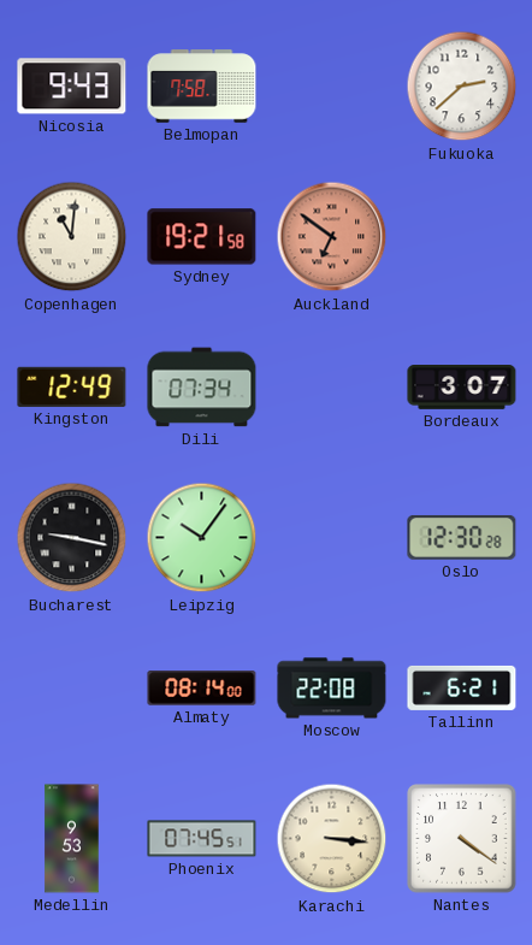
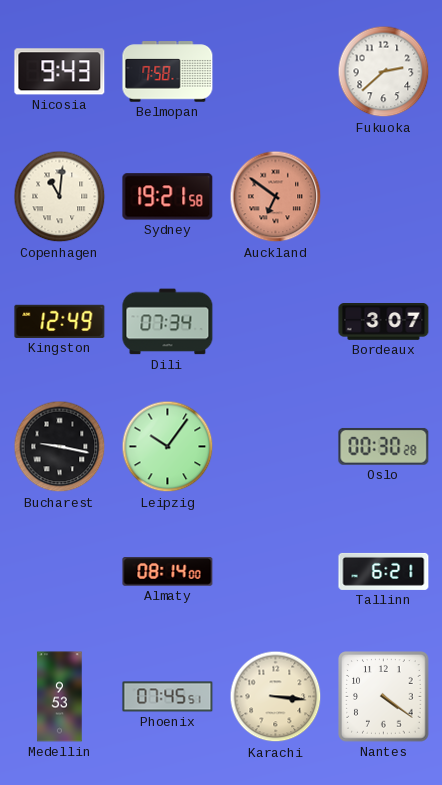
Oslo: 12:30 -> 00:30
Moscow: 22:08 -> none
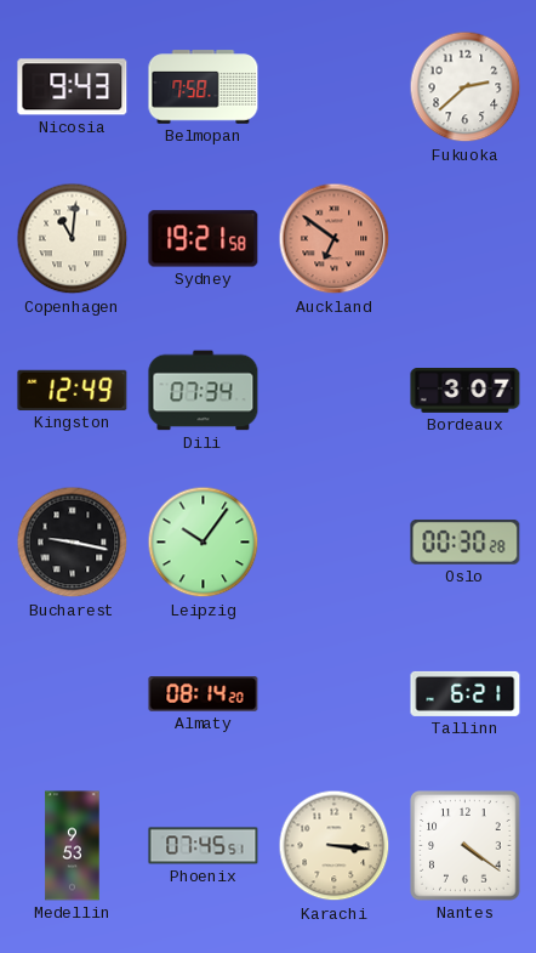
Almaty: 08:14:00 -> 08:14:20
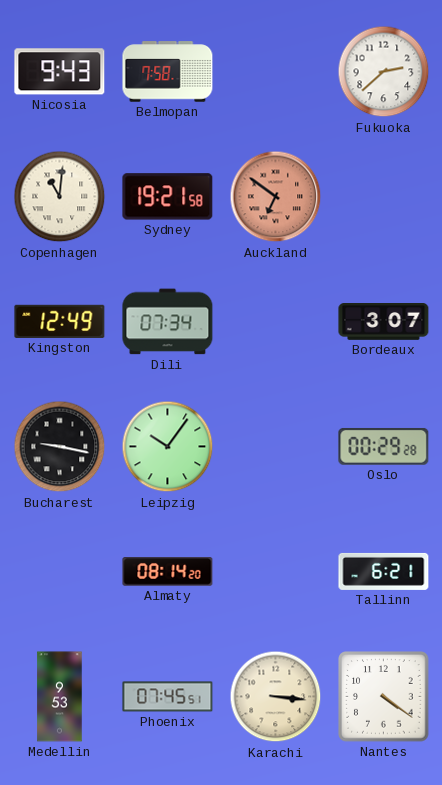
Oslo: 00:30 -> 00:29
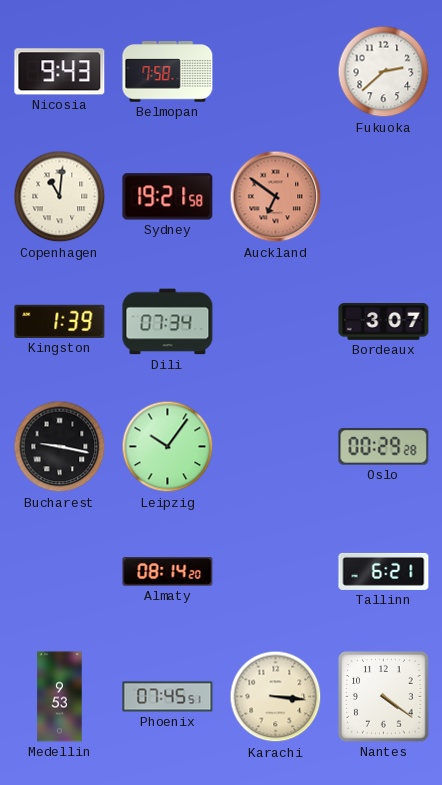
Kingston: 12:49 -> 1:39
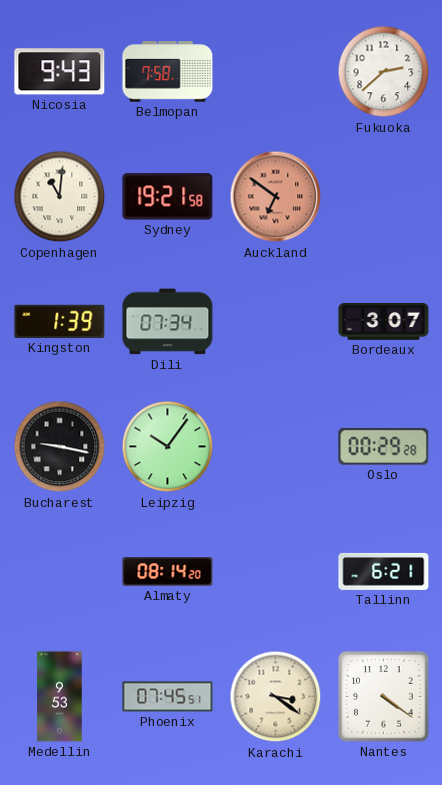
Karachi: 3:16 -> 3:21
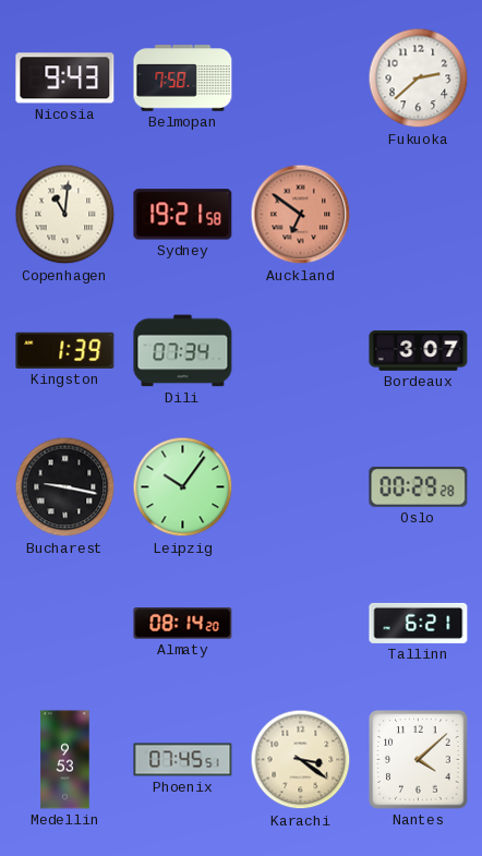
Nantes: 4:21 -> 4:08
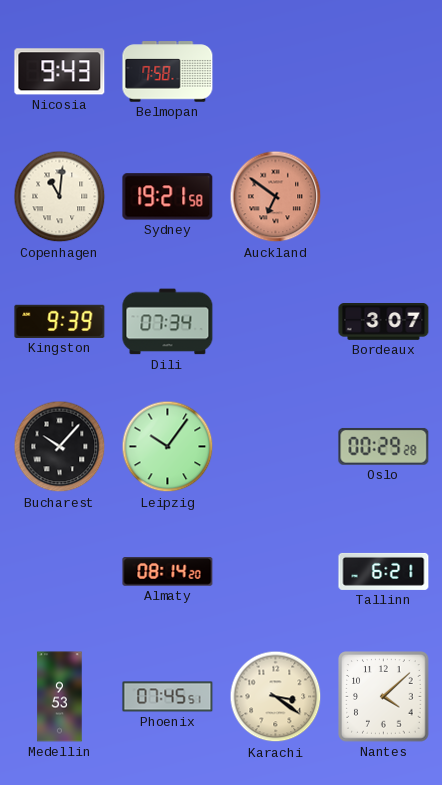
Fukuoka: 2:38 -> none
Kingston: 1:39 -> 9:39
Bucharest: 9:17 -> 10:07
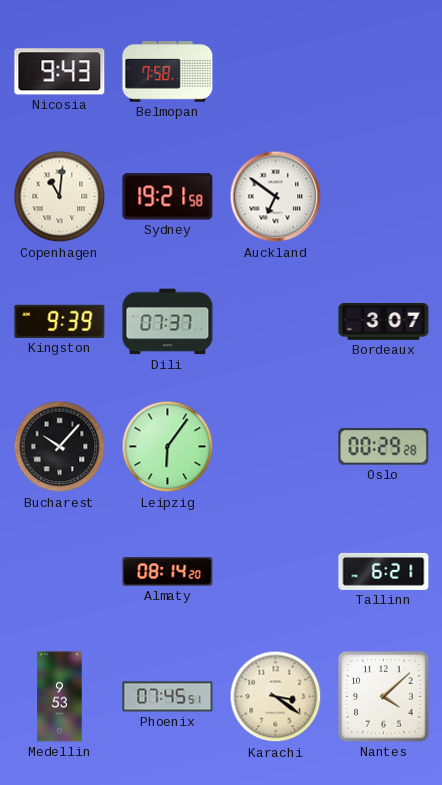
Auckland dial: salmon -> white
Dili: 07:34 -> 07:37
Leipzig: 10:06 -> 6:06
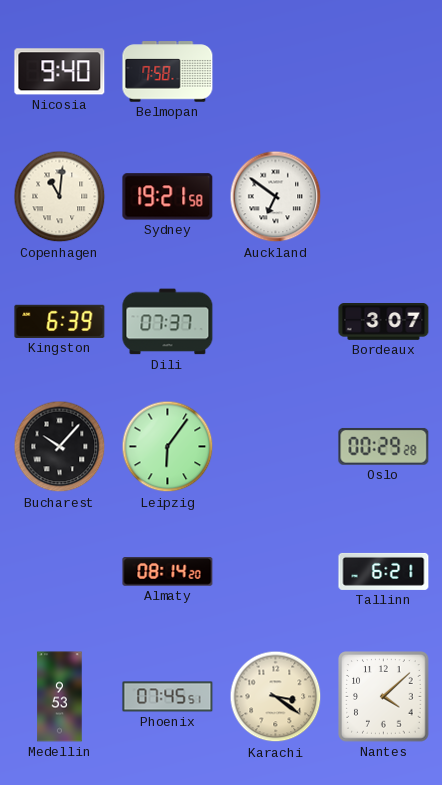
Nicosia: 9:43 -> 9:40
Kingston: 9:39 -> 6:39
